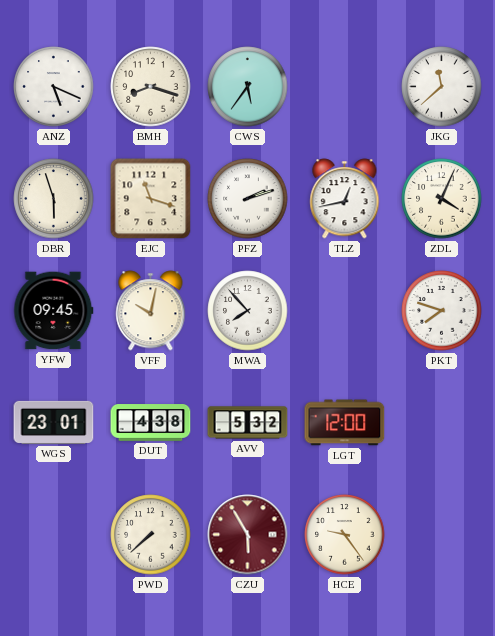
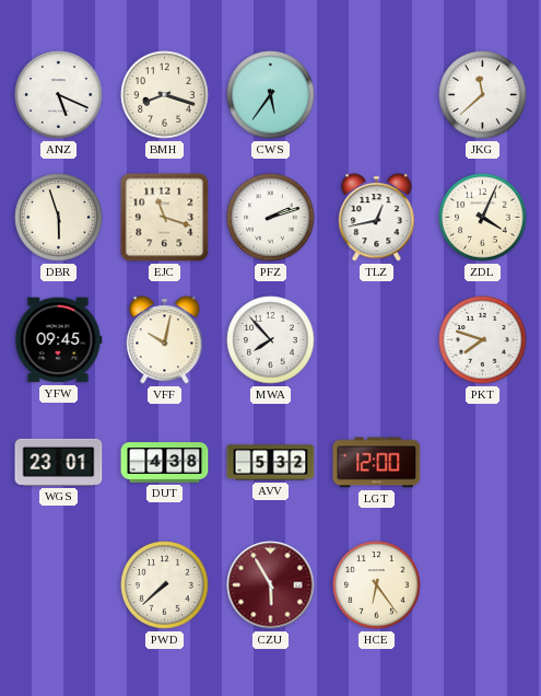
HCE: 9:24 -> 6:24
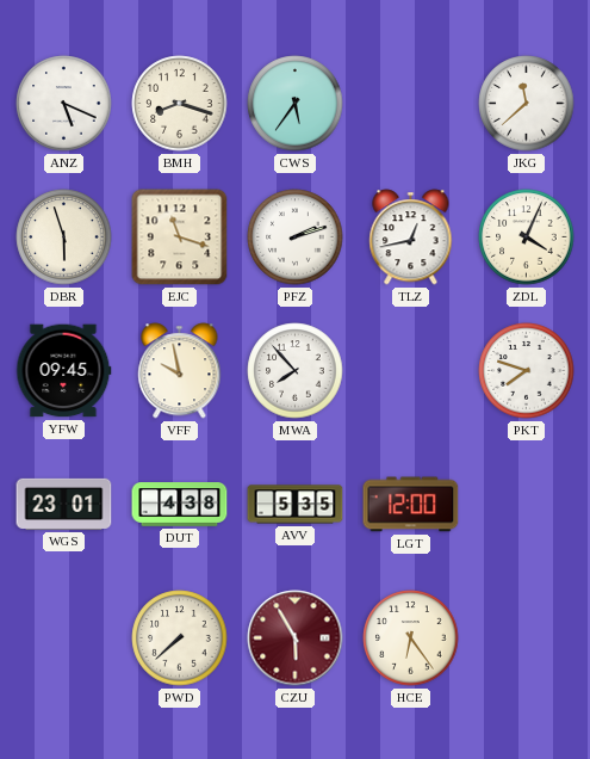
VFF: 10:02 -> 9:58
AVV: 5:32 -> 5:35
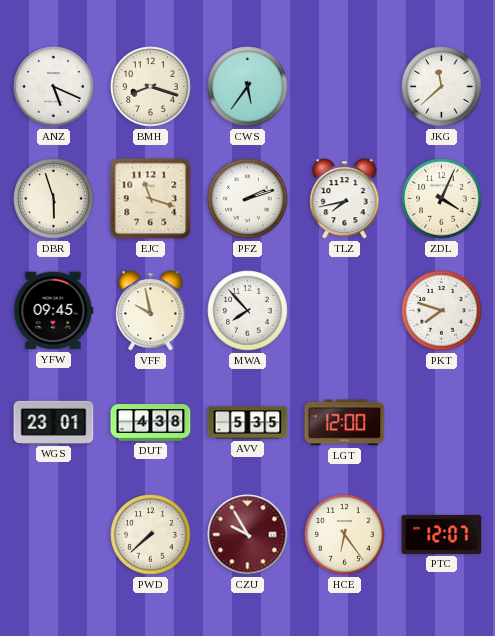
TLZ: 12:43 -> 7:43
CZU: 5:55 -> 9:55
PTC: none -> 12:07
